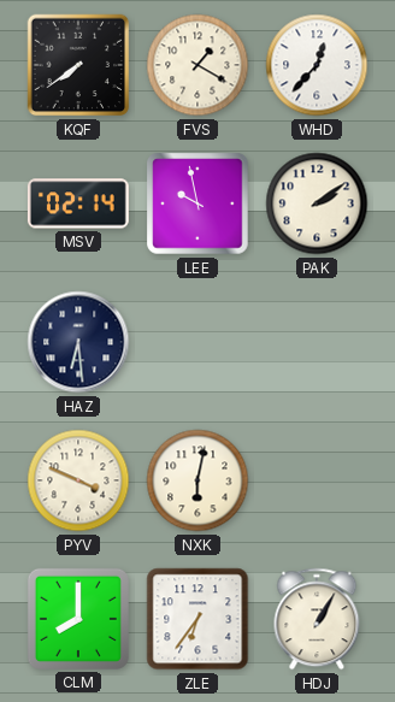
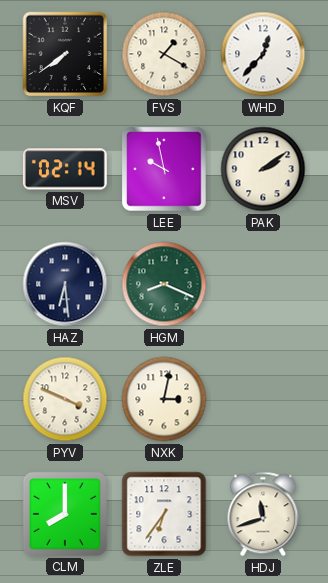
HGM: none -> 8:19
NXK: 6:02 -> 3:02
HDJ: 1:05 -> 11:42
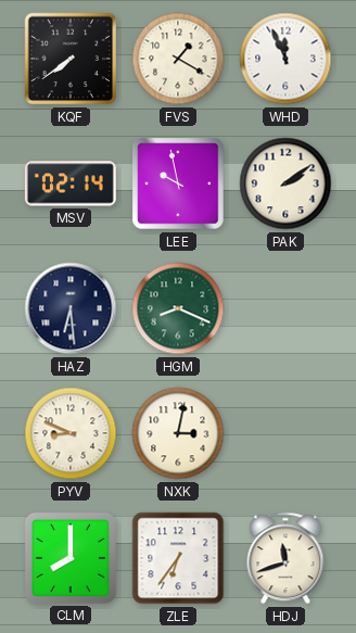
WHD: 12:37 -> 11:56
PYV: 3:49 -> 8:49
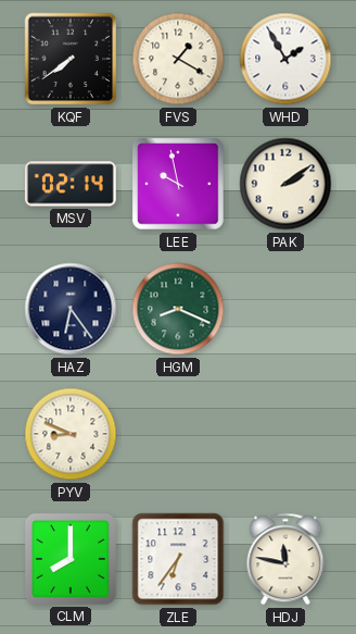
WHD: 11:56 -> 1:55
HAZ: 6:29 -> 6:24
NXK: 3:02 -> none
HDJ: 11:42 -> 11:47
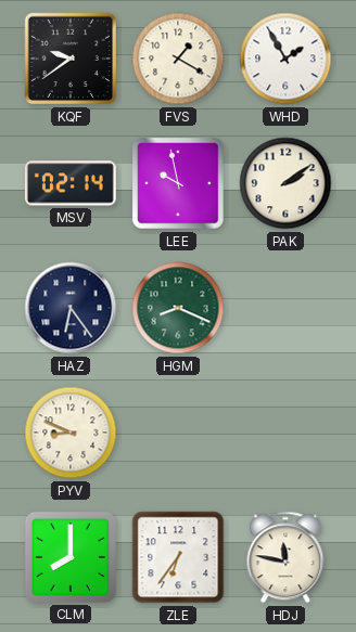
KQF: 7:39 -> 9:39
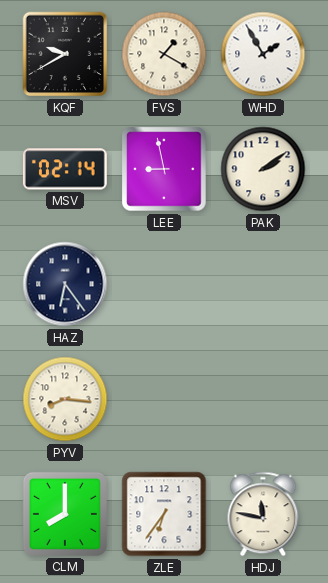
KQF: 9:39 -> 9:40
LEE: 9:58 -> 8:58
HGM: 8:19 -> none
PYV: 8:49 -> 8:16
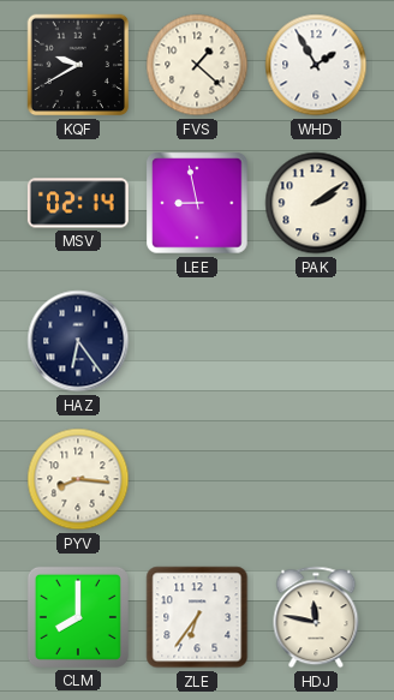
FVS: 1:20 -> 1:22
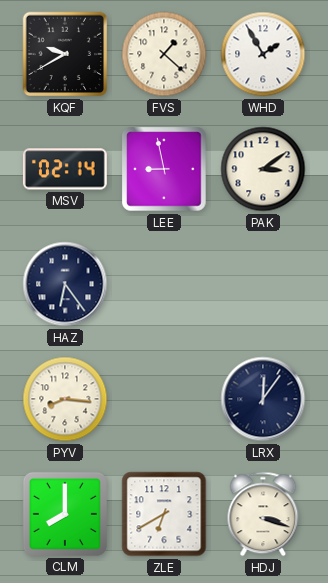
PAK: 2:09 -> 3:09
LRX: none -> 12:06
ZLE: 6:36 -> 6:40
HDJ: 11:47 -> 3:18
